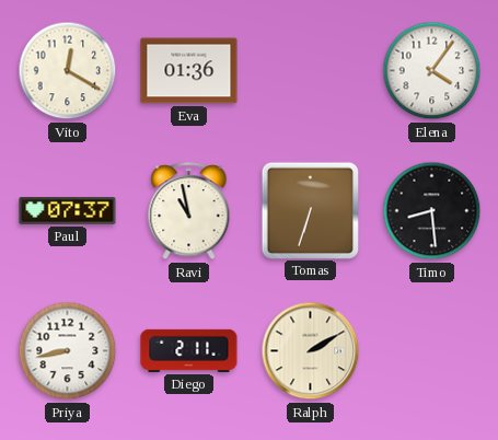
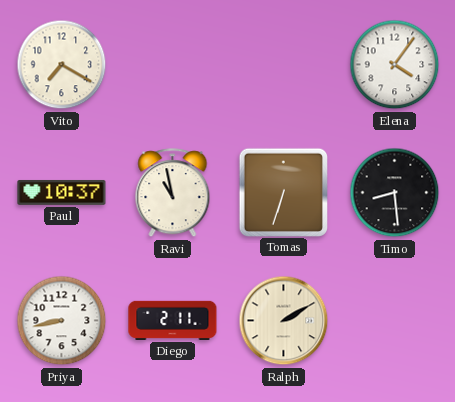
Vito: 12:20 -> 7:20
Eva: 01:36 -> none
Paul: 07:37 -> 10:37
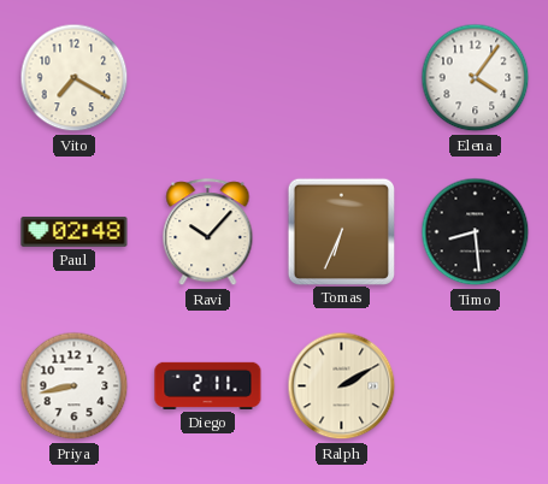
Paul: 10:37 -> 02:48
Ravi: 10:58 -> 10:07
Tomas: 6:33 -> 6:34
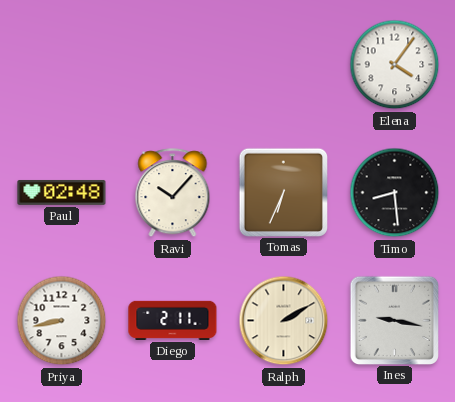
Vito: 7:20 -> none
Ines: none -> 9:17
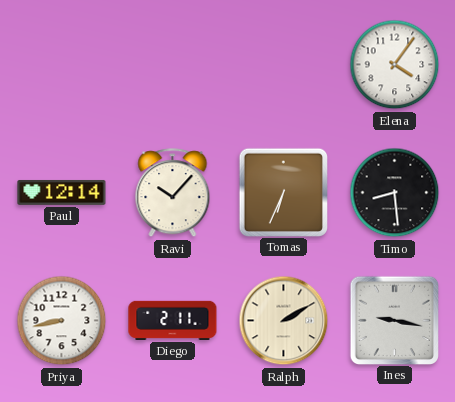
Paul: 02:48 -> 12:14
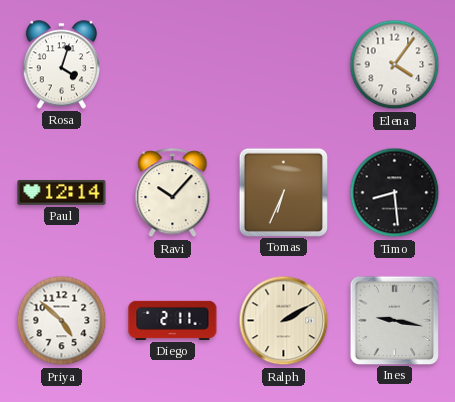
Rosa: none -> 4:03
Priya: 8:43 -> 4:52
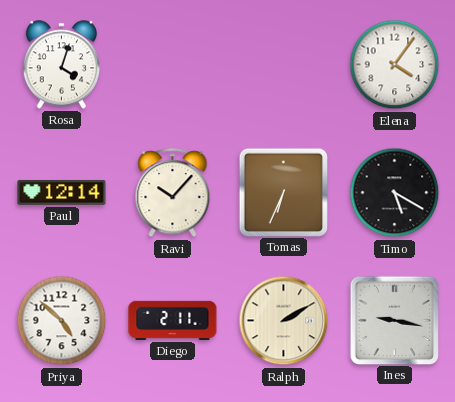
Timo: 8:29 -> 5:20
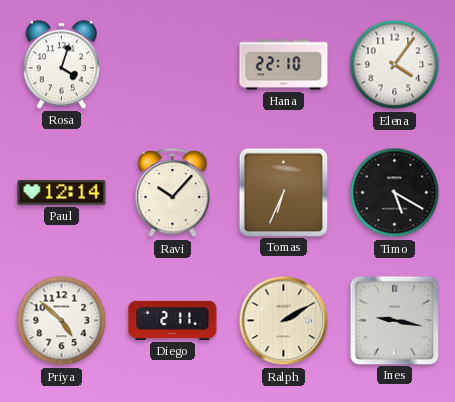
Hana: none -> 22:10
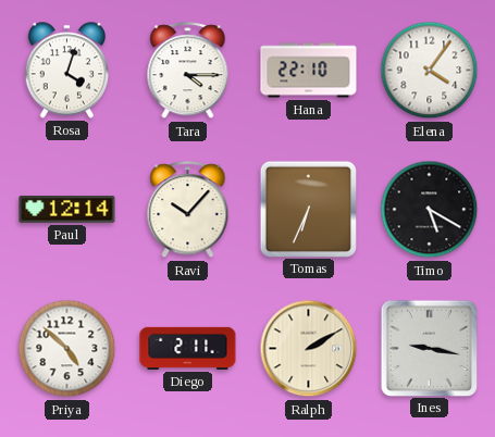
Tara: none -> 4:15
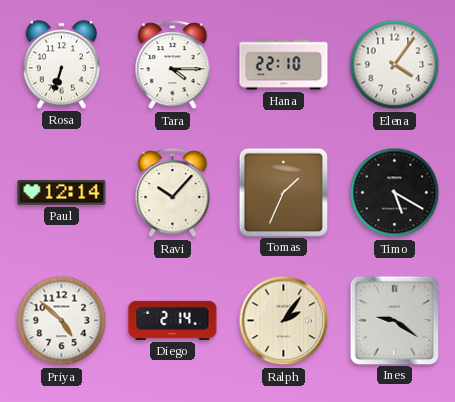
Rosa: 4:03 -> 6:33
Tomas: 6:34 -> 1:34
Diego: 2:11 -> 2:14
Ralph: 2:10 -> 2:06
Ines: 9:17 -> 9:21
